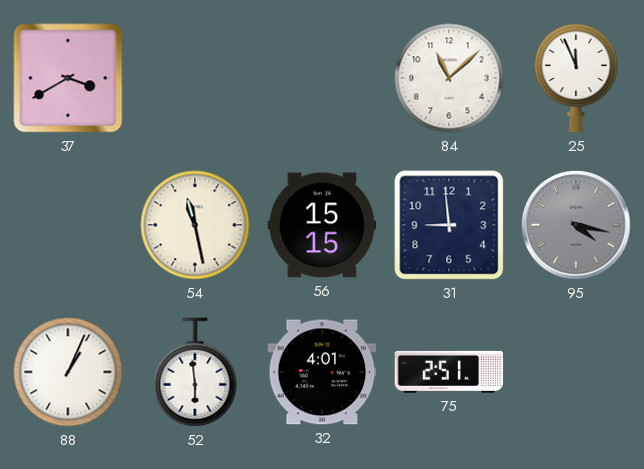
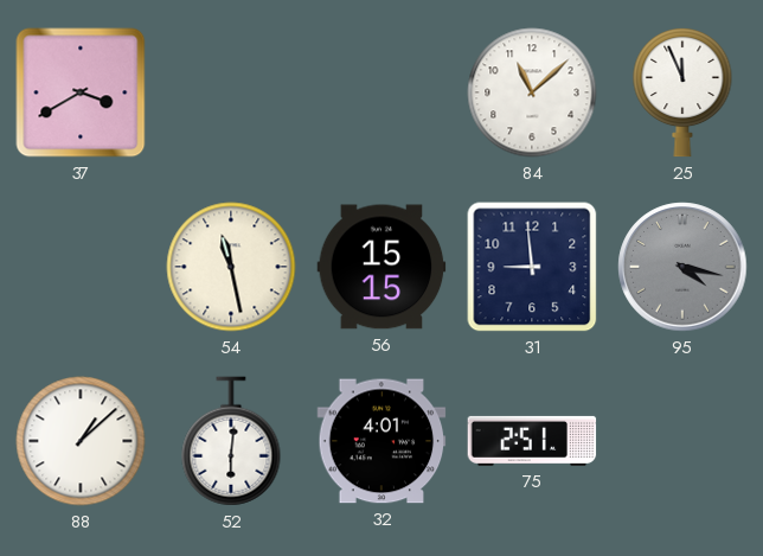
88: 1:04 -> 1:08
52: 5:59 -> 6:01
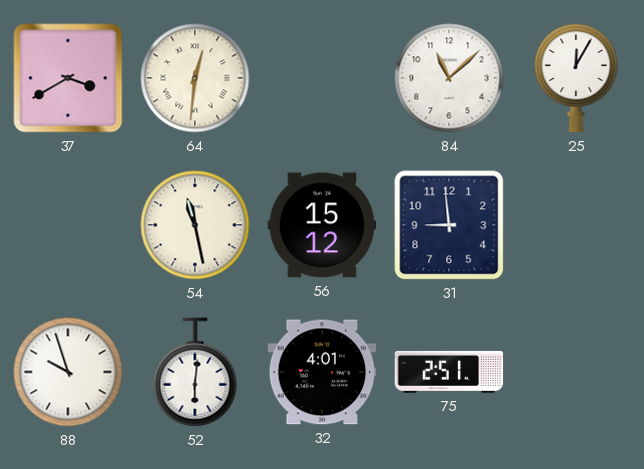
64: none -> 12:31
25: 11:56 -> 12:05
56: 15:15 -> 15:12
95: 4:17 -> none
88: 1:08 -> 9:57
